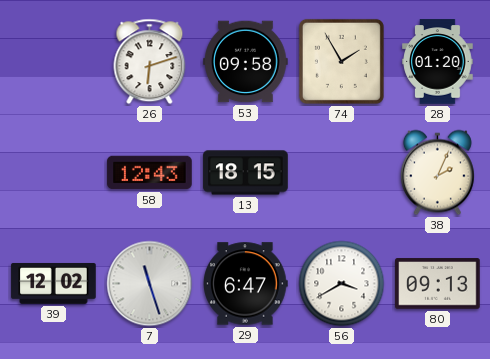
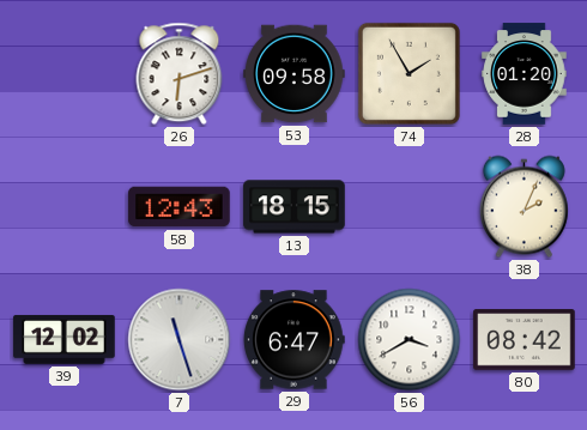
80: 09:13 -> 08:42
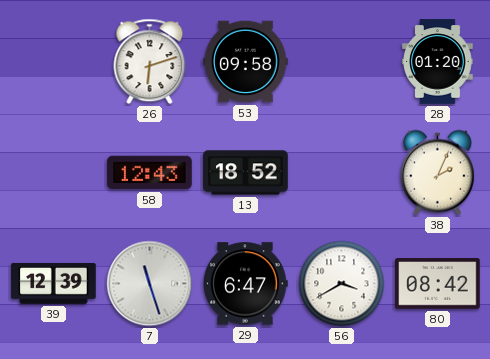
74: 1:55 -> none
13: 18:15 -> 18:52
39: 12:02 -> 12:39
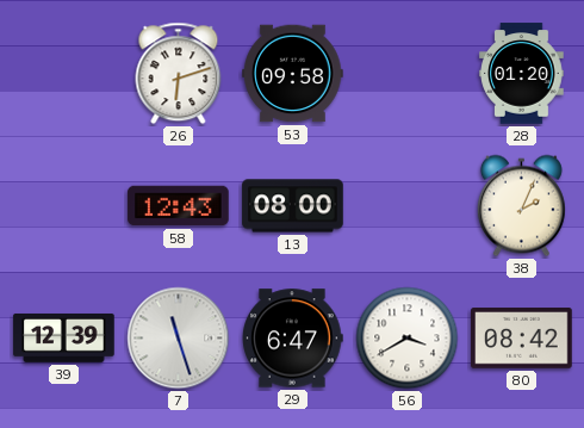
13: 18:52 -> 08:00
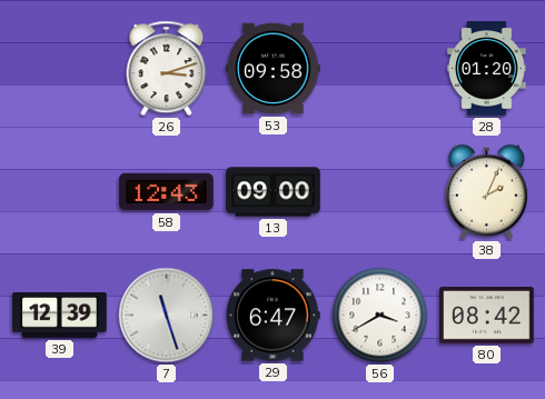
26: 6:12 -> 3:12
13: 08:00 -> 09:00
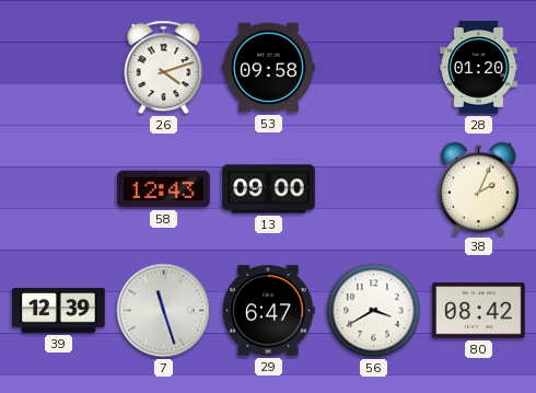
26: 3:12 -> 4:12
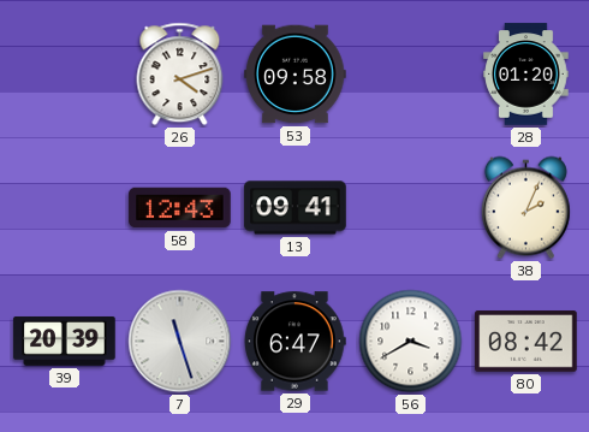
13: 09:00 -> 09:41
39: 12:39 -> 20:39
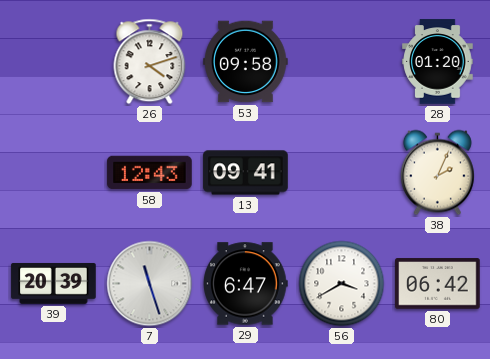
80: 08:42 -> 06:42
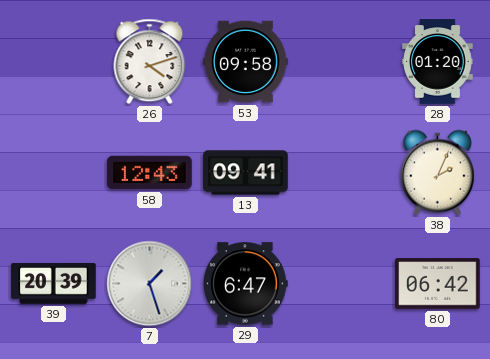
7: 11:27 -> 1:27
56: 3:40 -> none
